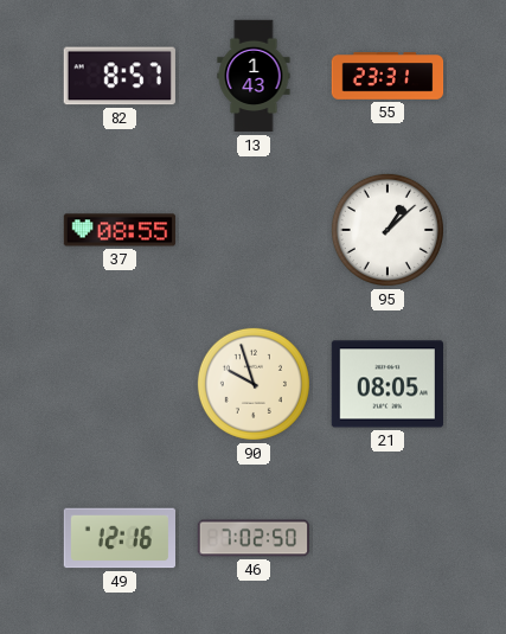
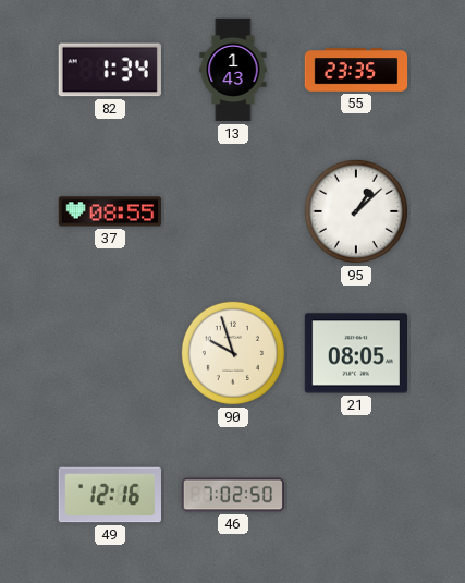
82: 8:57 -> 1:34
55: 23:31 -> 23:35
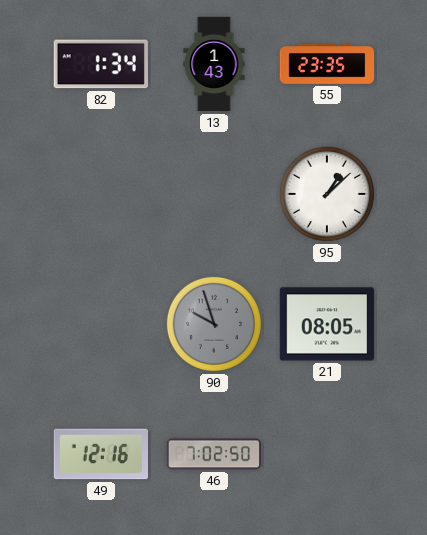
37: 08:55 -> none
90 dial: cream -> grey
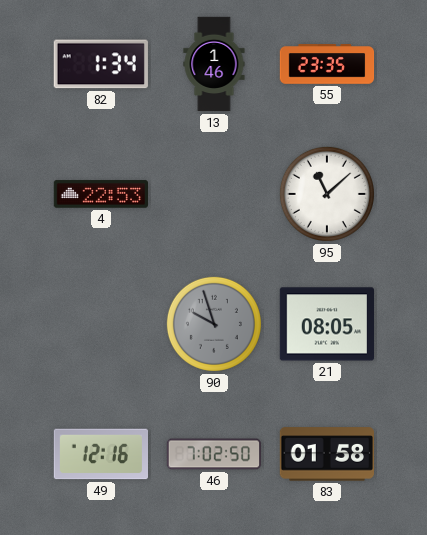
13: 1:43 -> 1:46
4: none -> 22:53
95: 1:08 -> 11:08
83: none -> 01:58
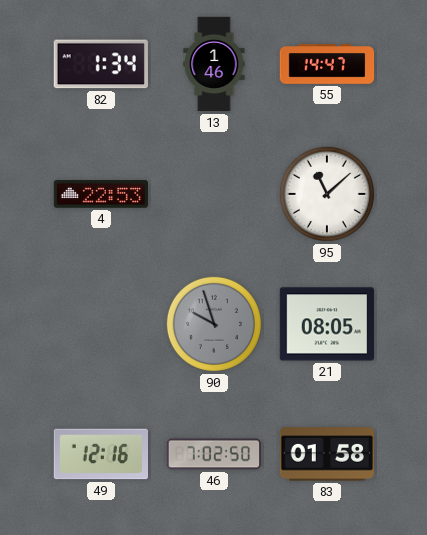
55: 23:35 -> 14:47
